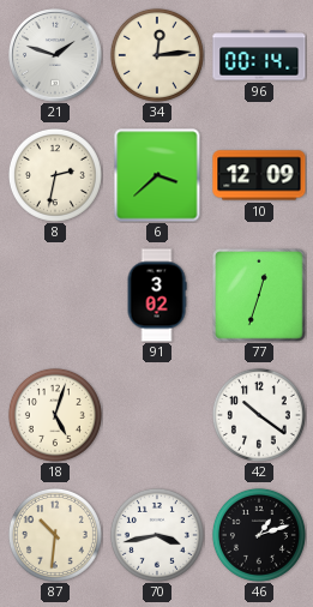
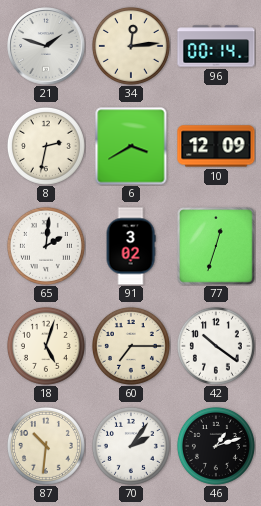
6: 3:38 -> 3:40
65: none -> 2:01
60: none -> 7:15
70: 3:43 -> 2:06
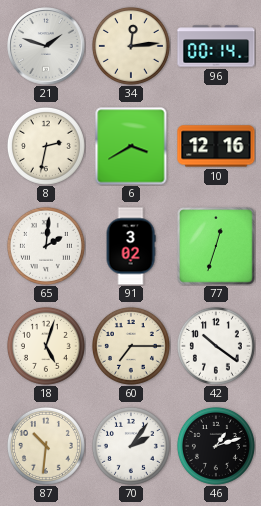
10: 12:09 -> 12:16
